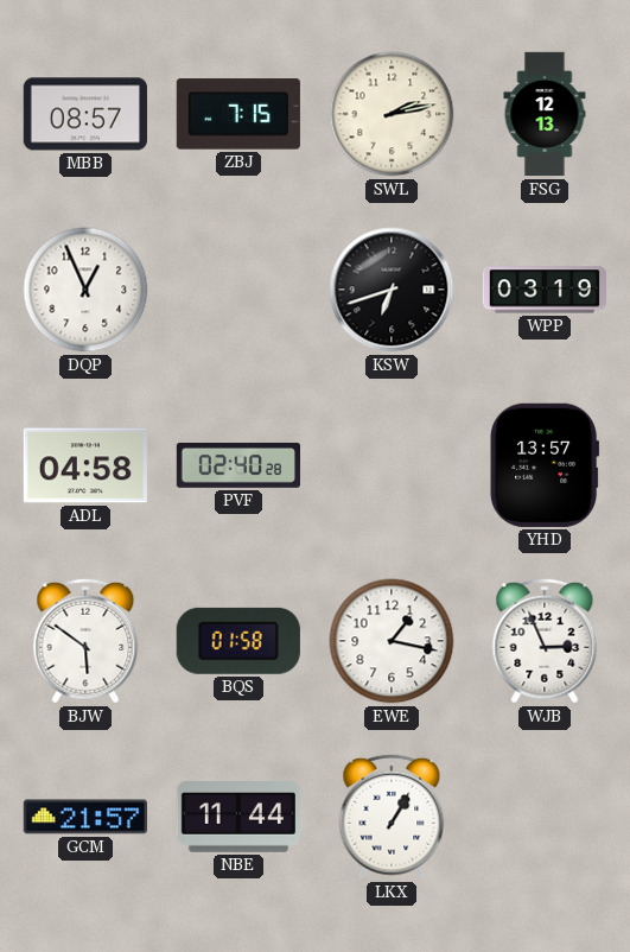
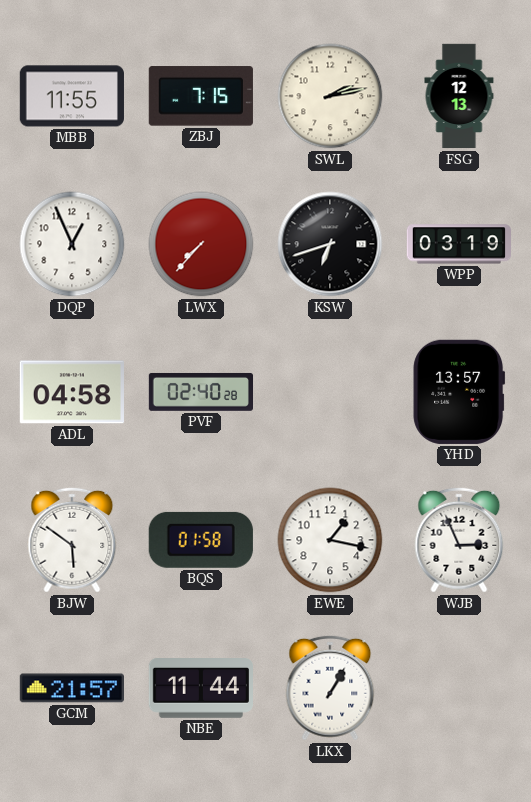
MBB: 08:57 -> 11:55
LWX: none -> 7:37
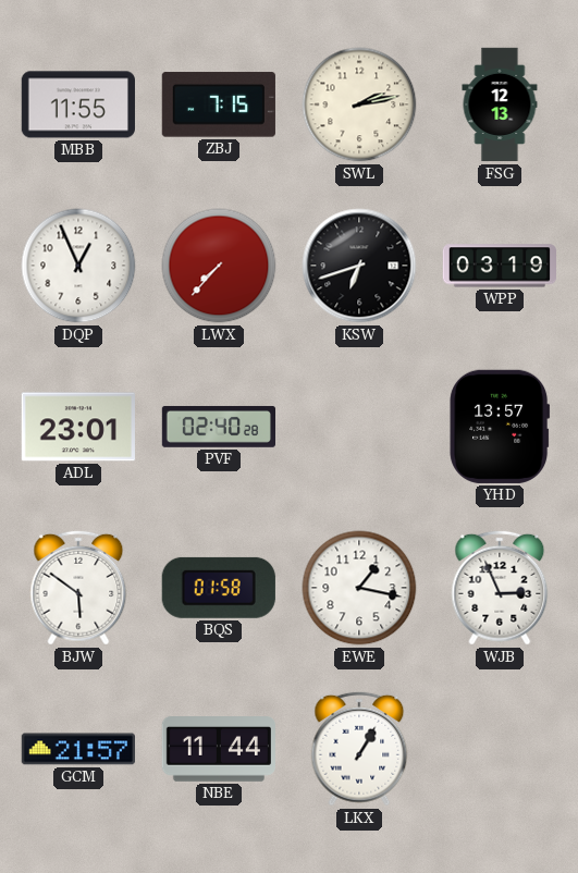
ADL: 04:58 -> 23:01
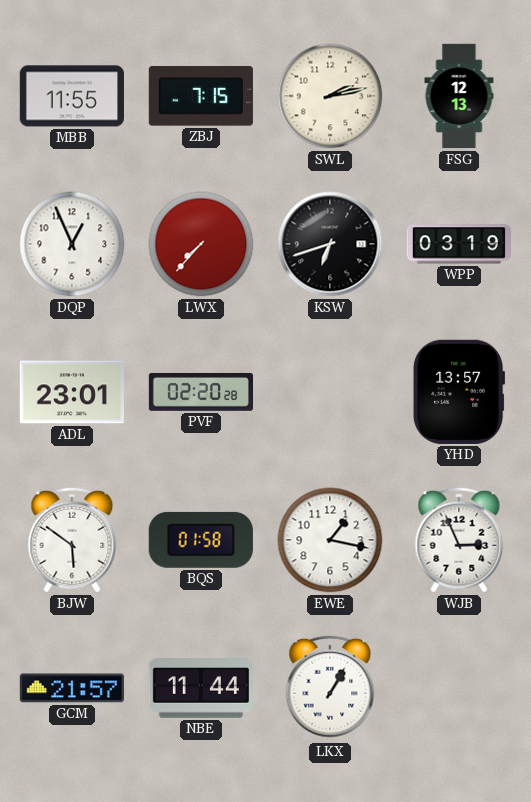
PVF: 02:40 -> 02:20
